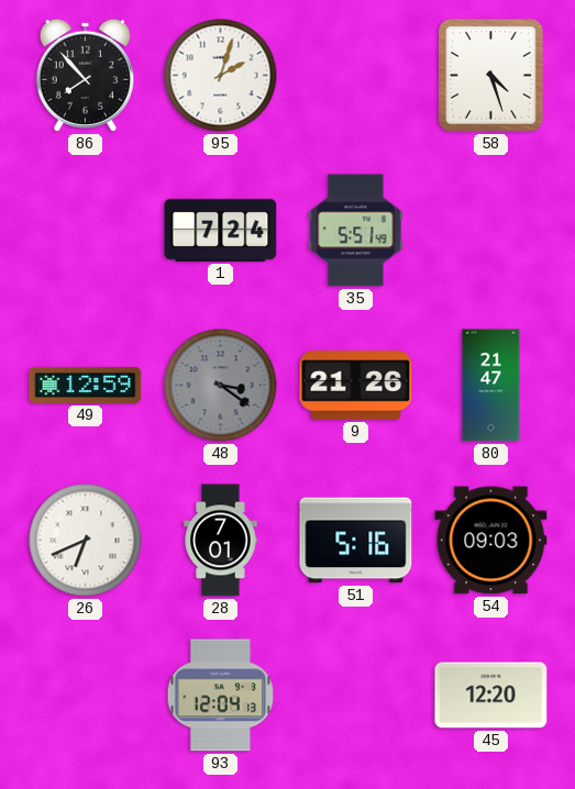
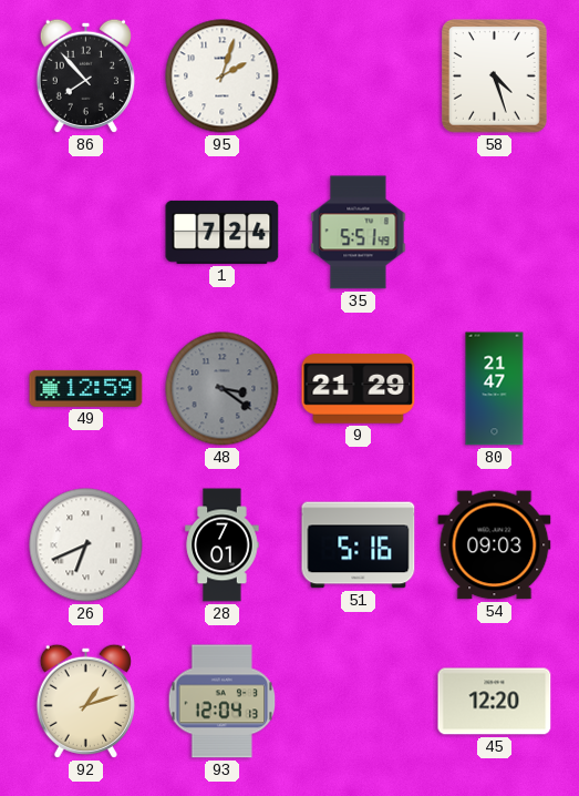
9: 21:26 -> 21:29
92: none -> 1:12
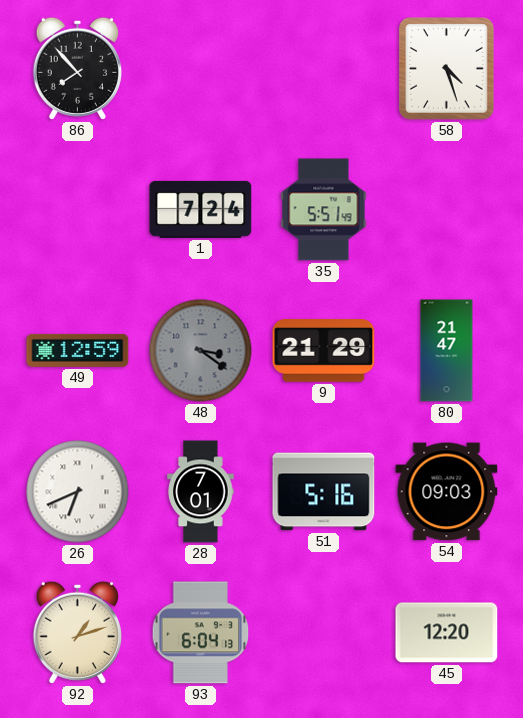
95: 2:03 -> none
93: 12:04 -> 6:04
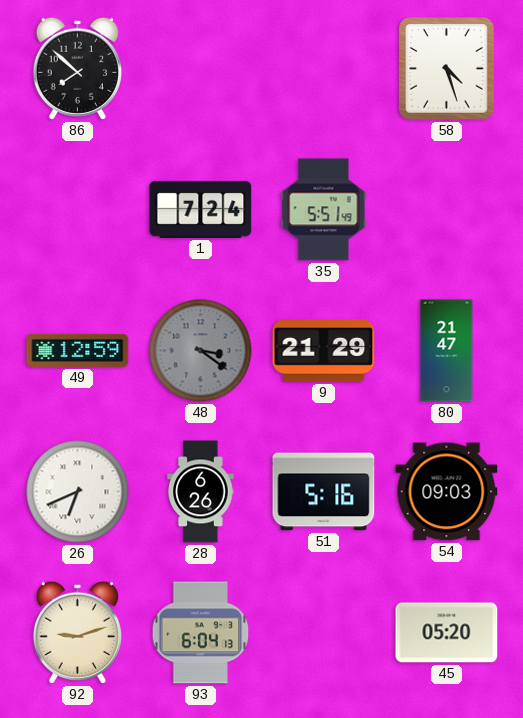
86: 7:53 -> 7:52
28: 7:01 -> 6:26
92: 1:12 -> 9:12
45: 12:20 -> 05:20
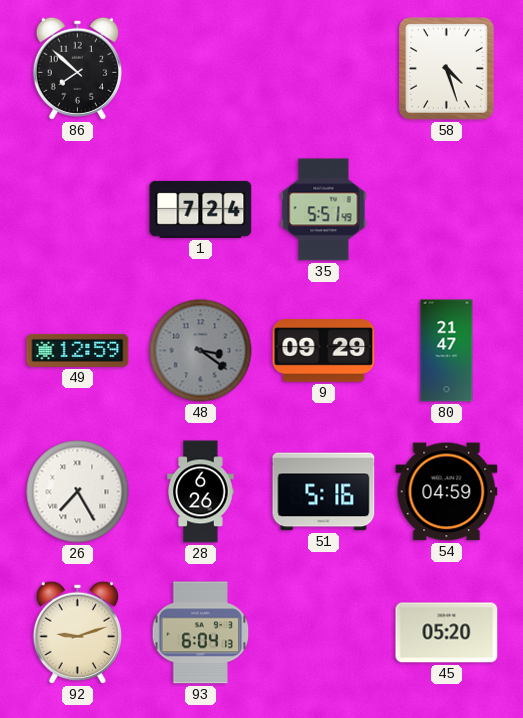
9: 21:29 -> 09:29
26: 6:41 -> 7:25
54: 09:03 -> 04:59
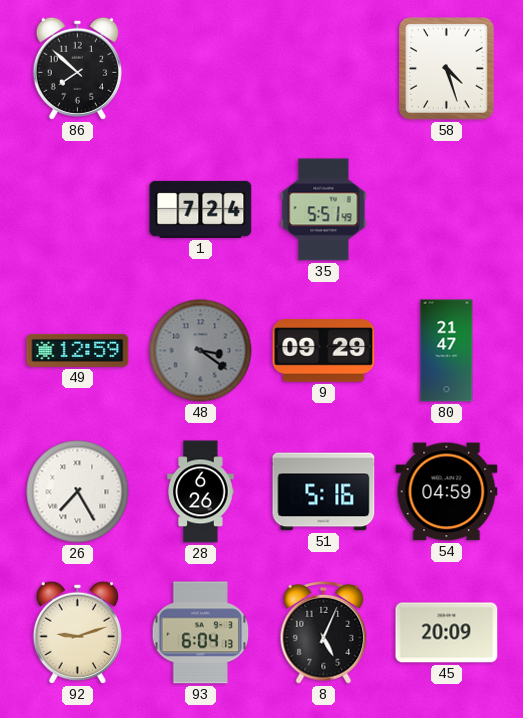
8: none -> 5:04
45: 05:20 -> 20:09
